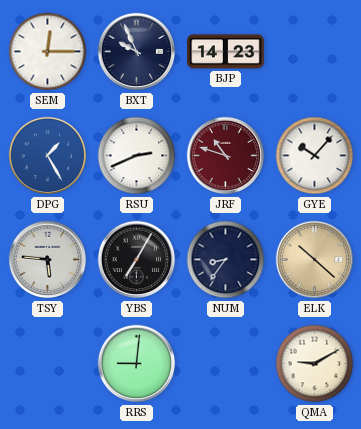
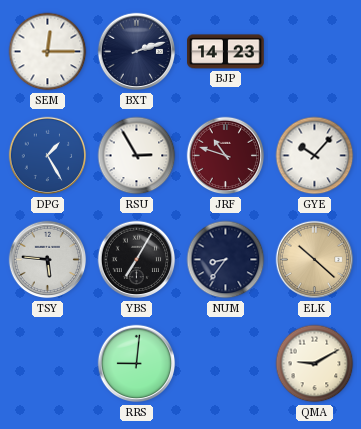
BXT: 9:56 -> 2:12
RSU: 2:41 -> 2:55
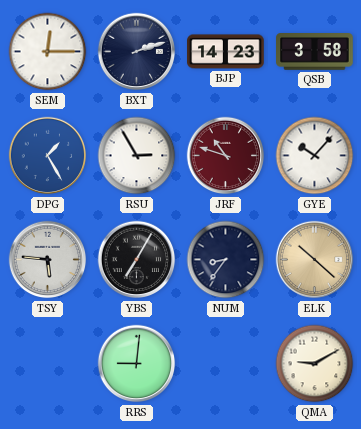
QSB: none -> 3:58
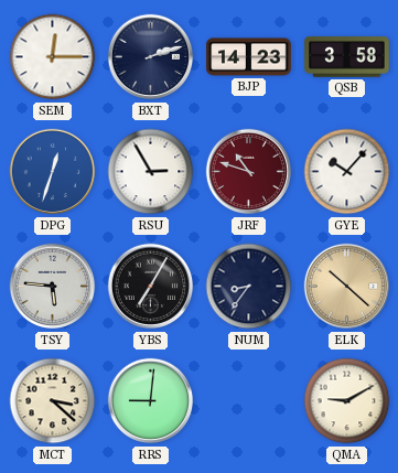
DPG: 1:25 -> 12:33
MCT: none -> 3:22
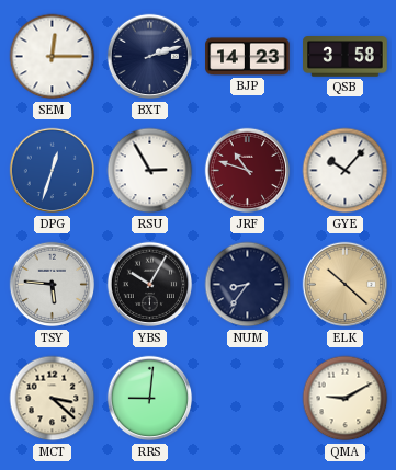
YBS: 7:05 -> 10:05
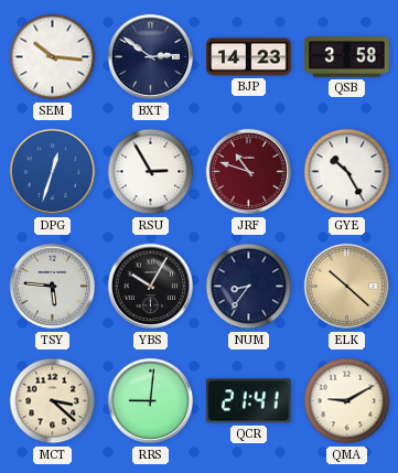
SEM: 12:15 -> 10:16
BXT: 2:12 -> 2:51
GYE: 10:07 -> 10:25
QCR: none -> 21:41
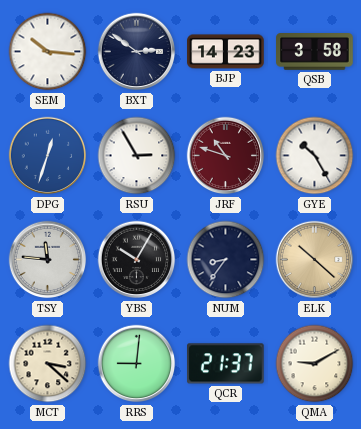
TSY: 5:46 -> 11:46
QCR: 21:41 -> 21:37
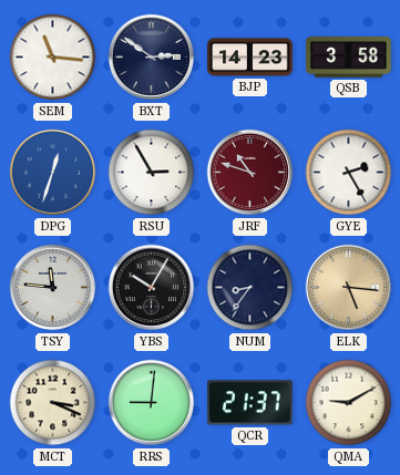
SEM: 10:16 -> 11:16
GYE: 10:25 -> 2:25
ELK: 10:22 -> 5:16
MCT: 3:22 -> 3:19
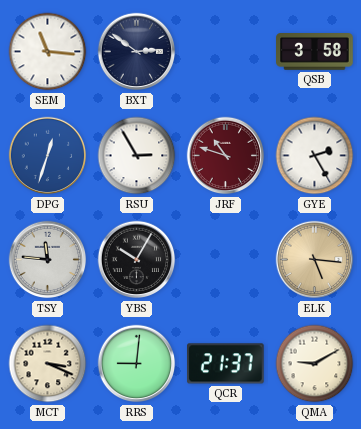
BJP: 14:23 -> none
NUM: 8:36 -> none
